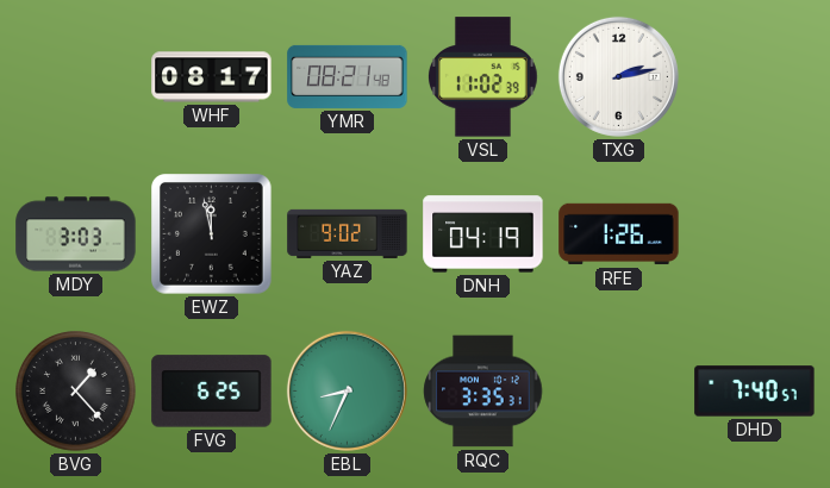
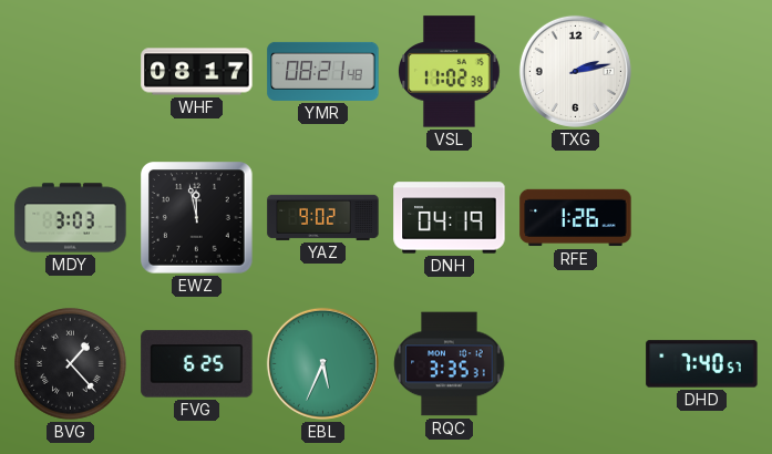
EBL: 8:34 -> 5:34
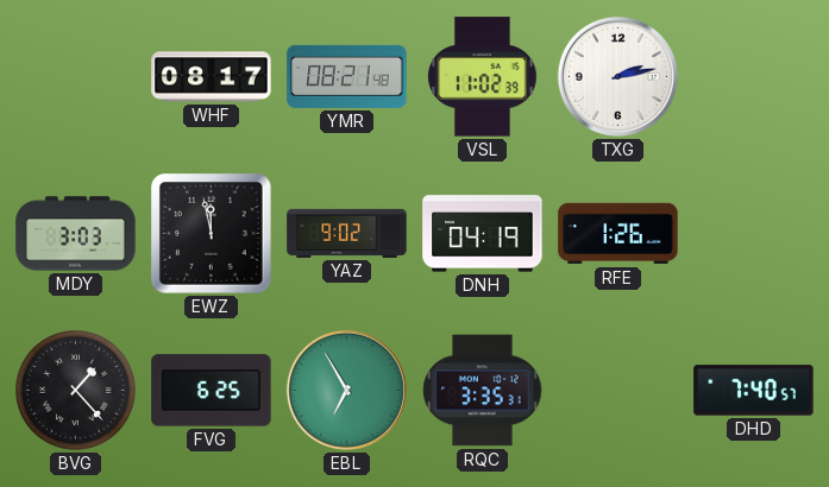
EBL: 5:34 -> 6:55
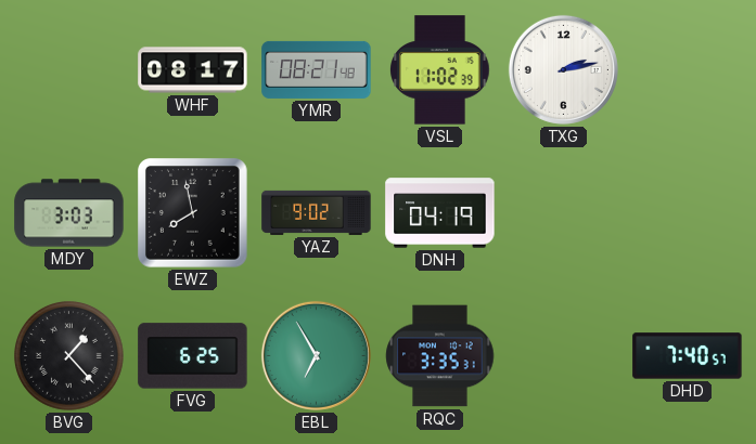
EWZ: 11:58 -> 7:58
RFE: 1:26 -> none
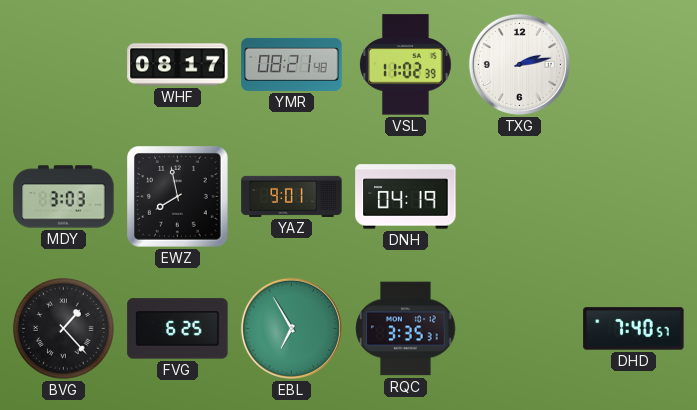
YAZ: 9:02 -> 9:01
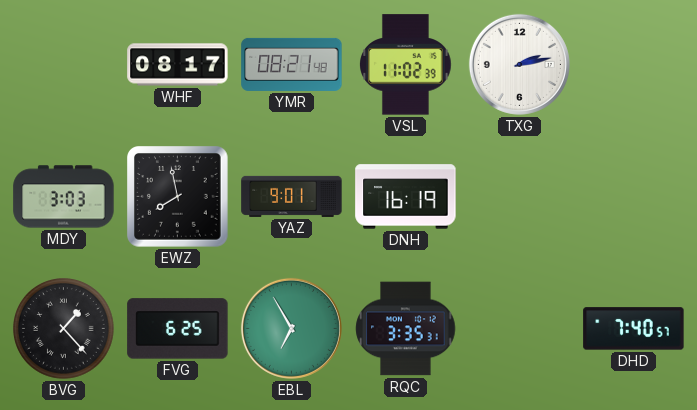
DNH: 04:19 -> 16:19
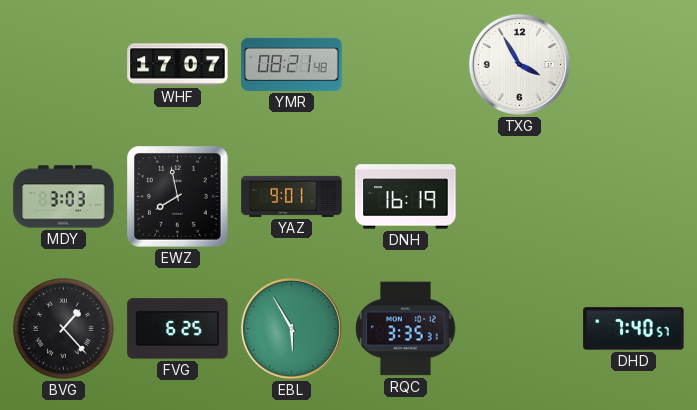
WHF: 08:17 -> 17:07
VSL: 11:02 -> none
TXG: 2:13 -> 3:55
EBL: 6:55 -> 5:55
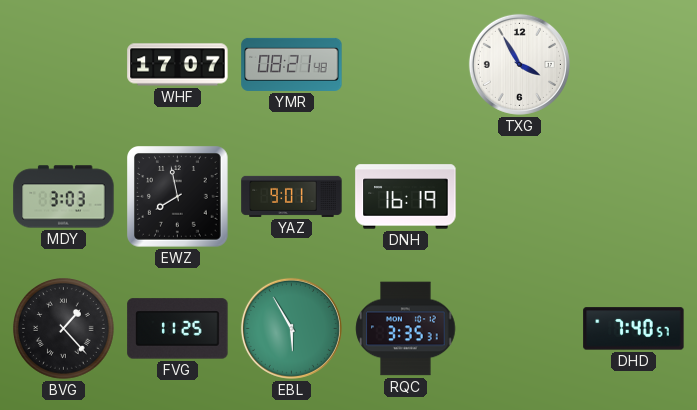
FVG: 6:25 -> 11:25
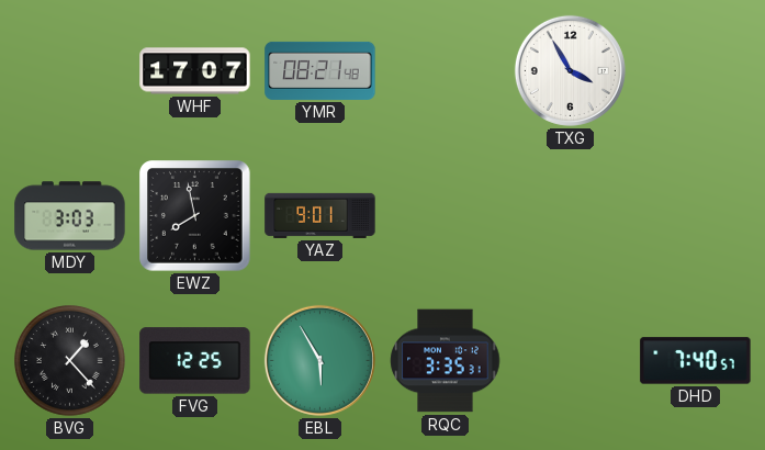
DNH: 16:19 -> none
FVG: 11:25 -> 12:25
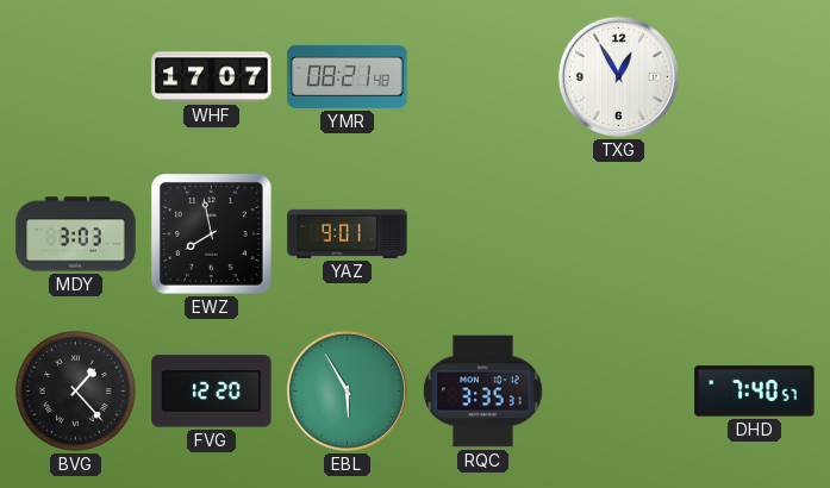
TXG: 3:55 -> 12:55
FVG: 12:25 -> 12:20
